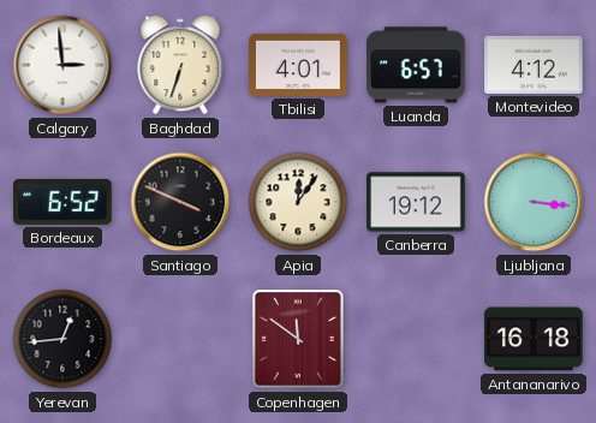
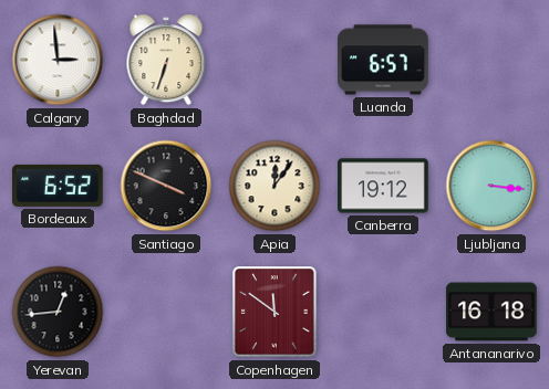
Tbilisi: 4:01 -> none
Montevideo: 4:12 -> none
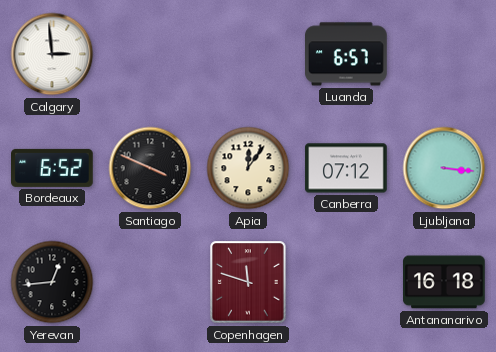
Baghdad: 6:33 -> none
Canberra: 19:12 -> 07:12
Copenhagen: 11:51 -> 11:48
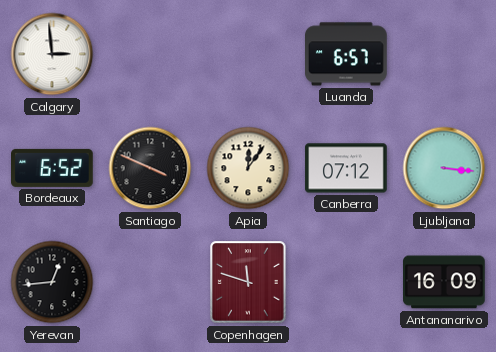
Antananarivo: 16:18 -> 16:09
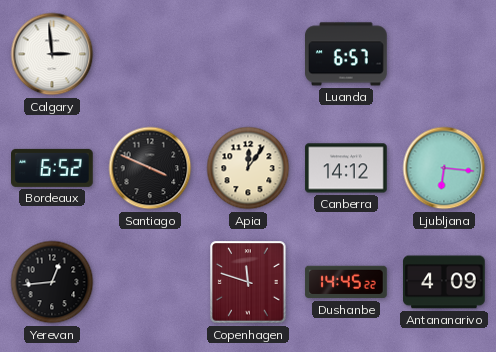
Canberra: 07:12 -> 14:12
Ljubljana: 3:16 -> 6:16
Dushanbe: none -> 14:45
Antananarivo: 16:09 -> 4:09
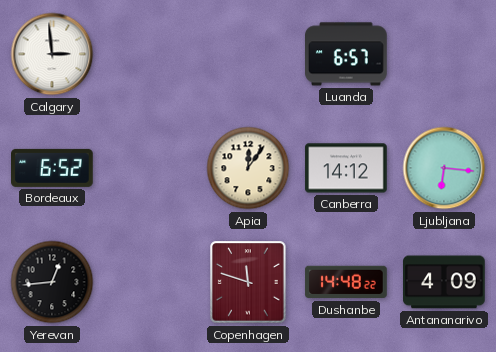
Santiago: 3:49 -> none
Dushanbe: 14:45 -> 14:48
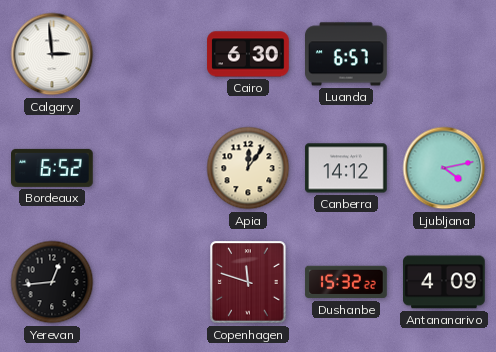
Cairo: none -> 6:30
Ljubljana: 6:16 -> 4:13
Dushanbe: 14:48 -> 15:32
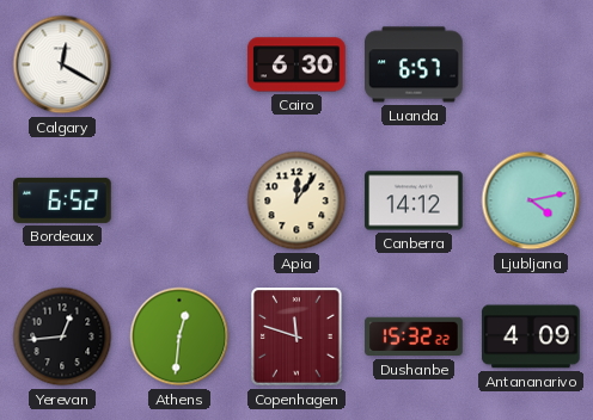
Calgary: 2:59 -> 12:20
Athens: none -> 12:31
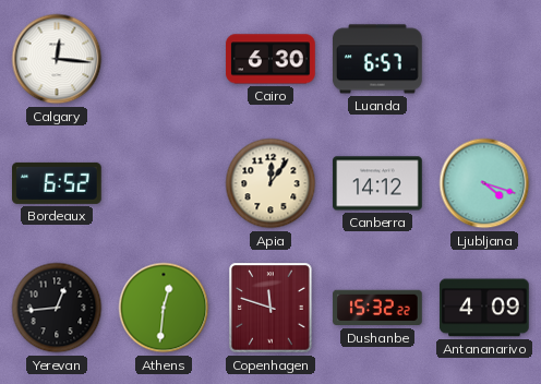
Calgary: 12:20 -> 12:16
Ljubljana: 4:13 -> 4:18
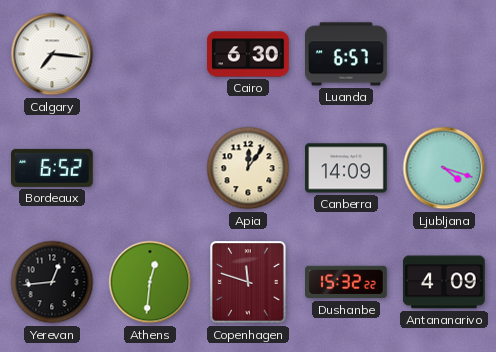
Calgary: 12:16 -> 7:16
Canberra: 14:12 -> 14:09
